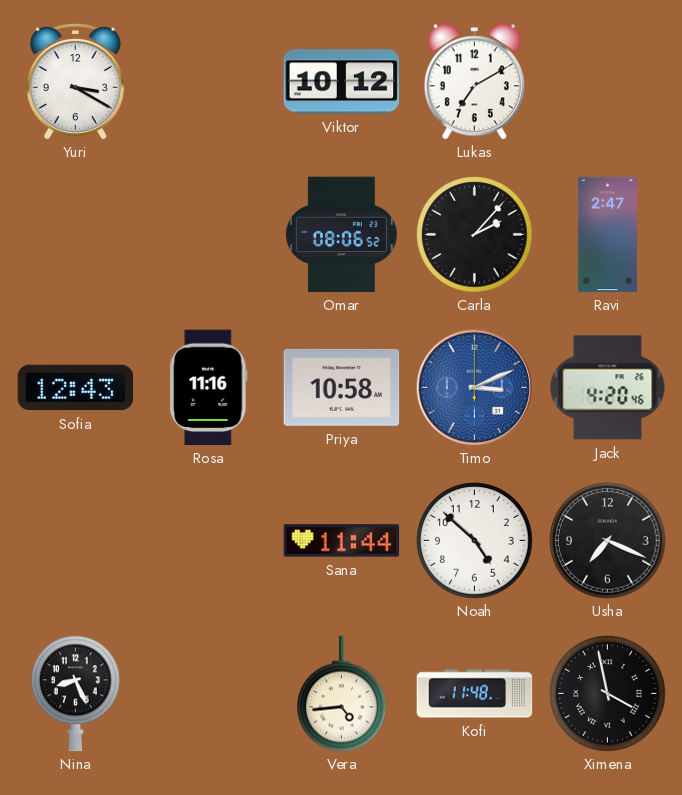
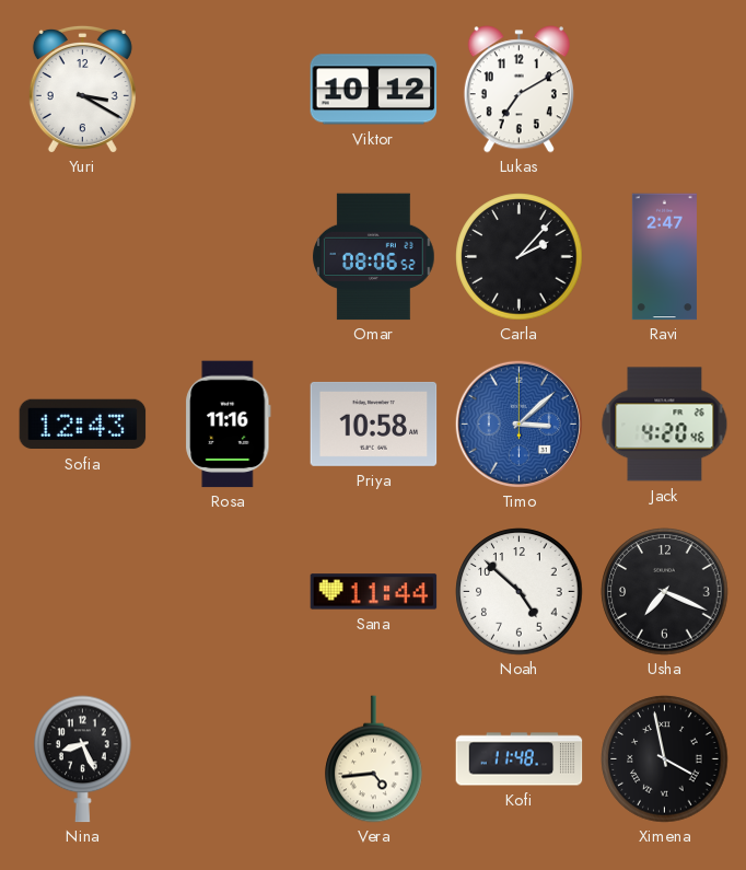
Timo: 3:11 -> 3:08
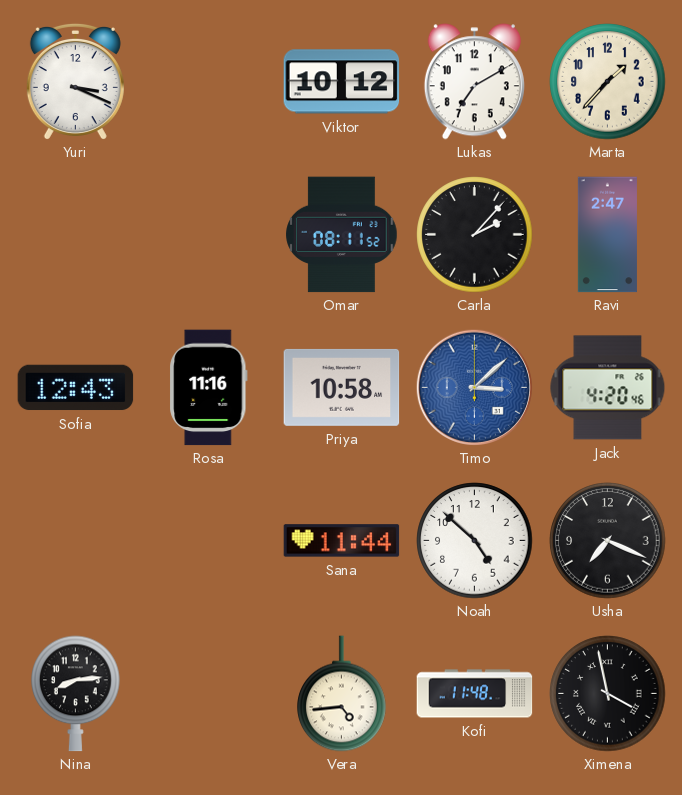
Yuri: 3:20 -> 3:19
Marta: none -> 1:37
Omar: 08:06 -> 08:11
Nina: 8:26 -> 8:14
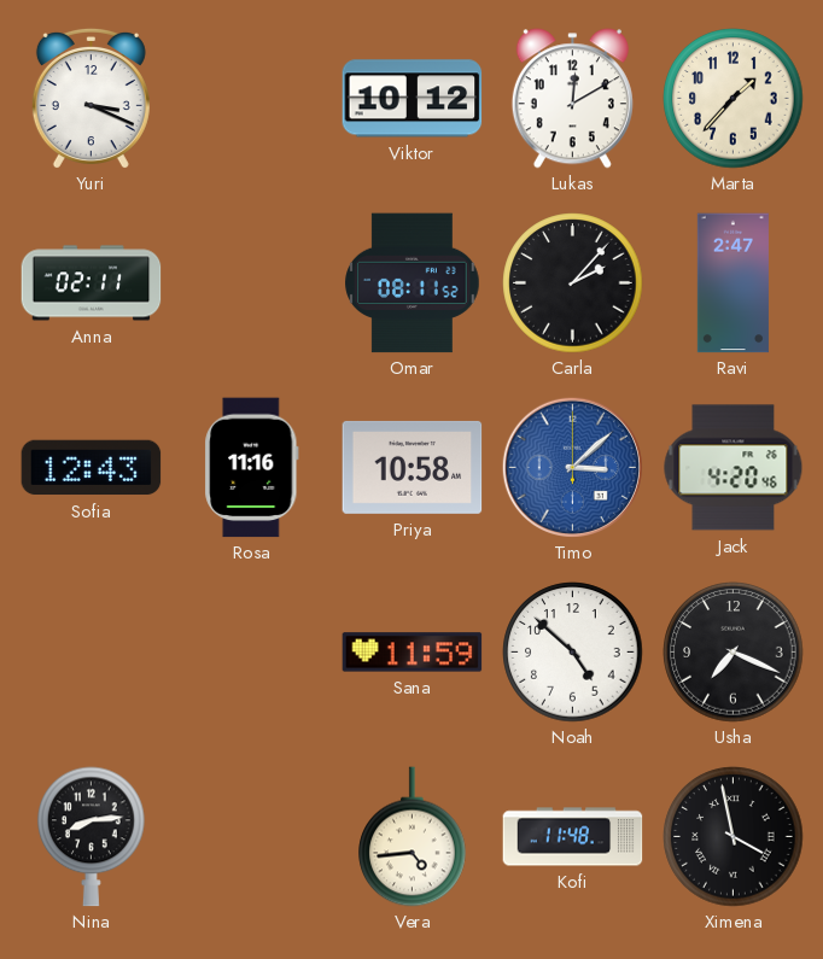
Lukas: 7:10 -> 12:10
Anna: none -> 02:11
Sana: 11:44 -> 11:59
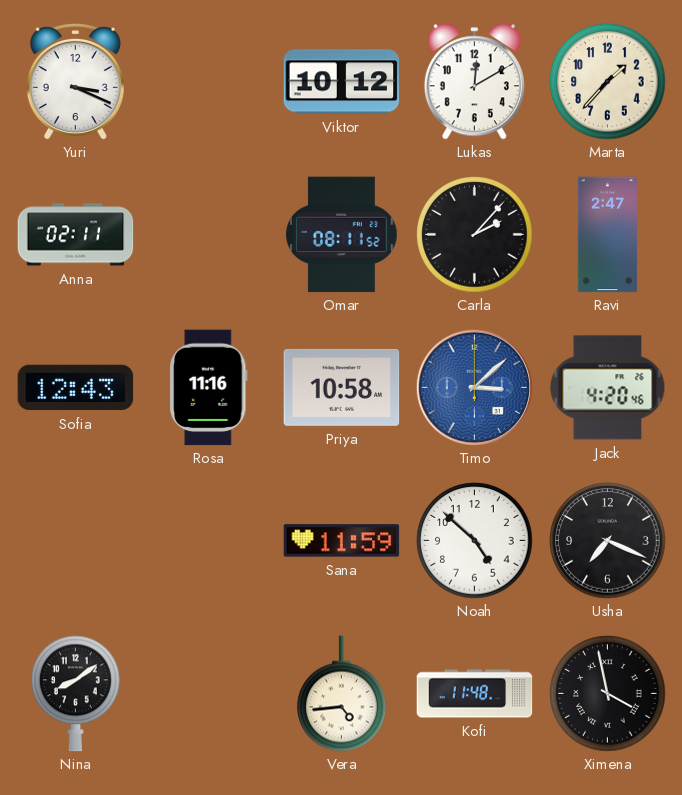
Nina: 8:14 -> 8:09
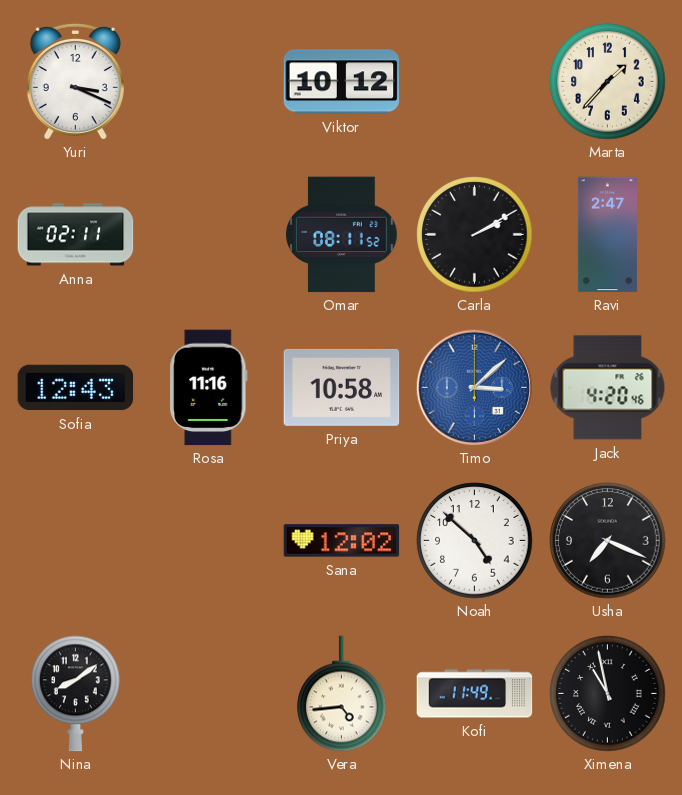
Lukas: 12:10 -> none
Carla: 2:07 -> 2:10
Sana: 11:59 -> 12:02
Kofi: 11:48 -> 11:49
Ximena: 3:58 -> 10:58
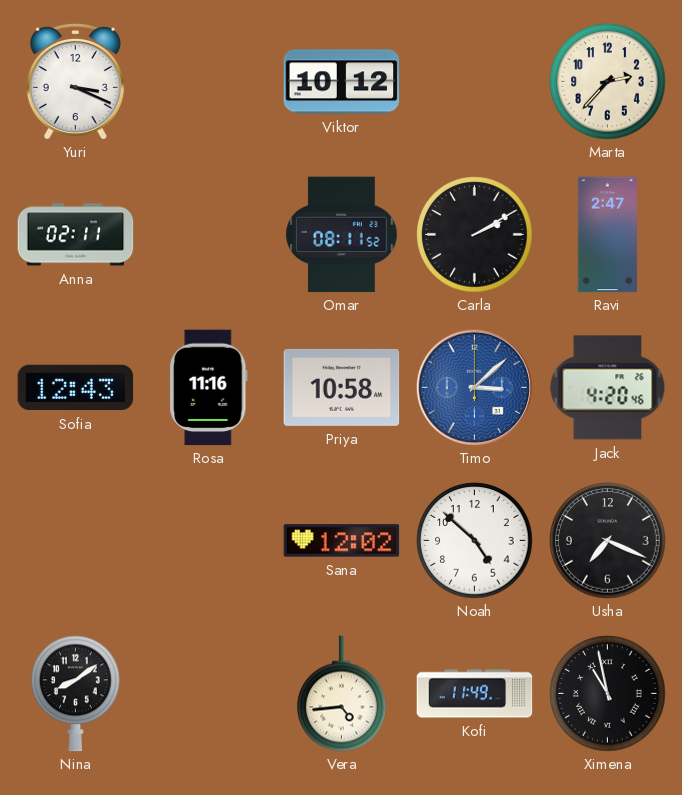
Marta: 1:37 -> 2:37
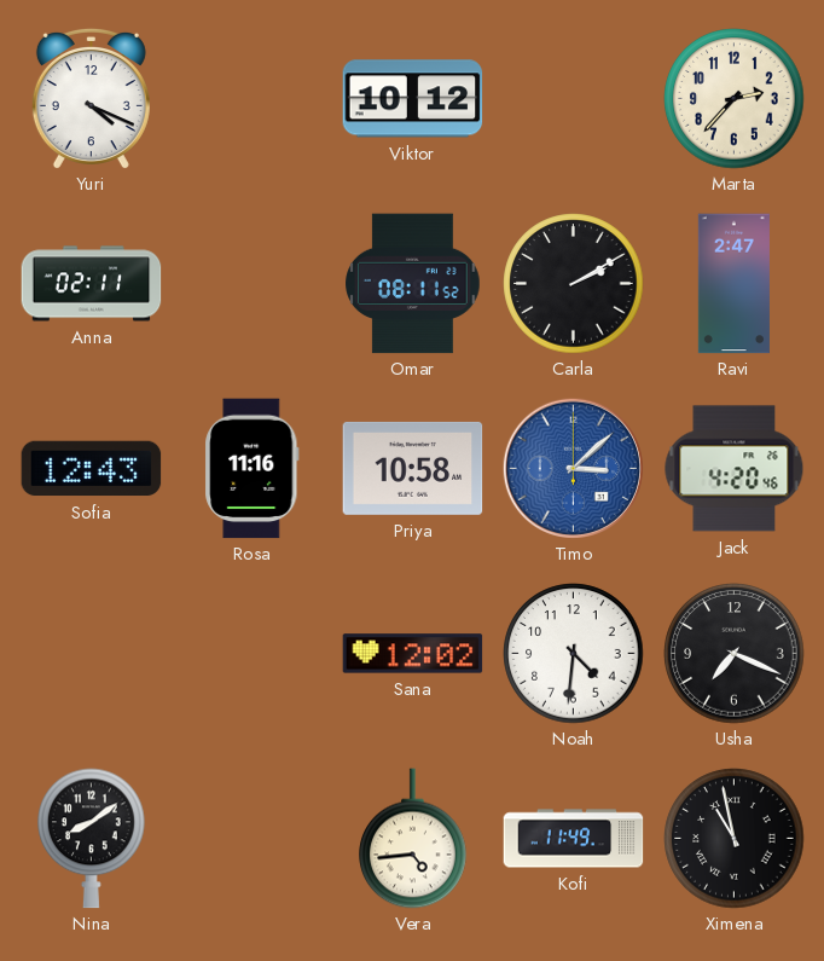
Yuri: 3:19 -> 4:19
Noah: 4:52 -> 4:31
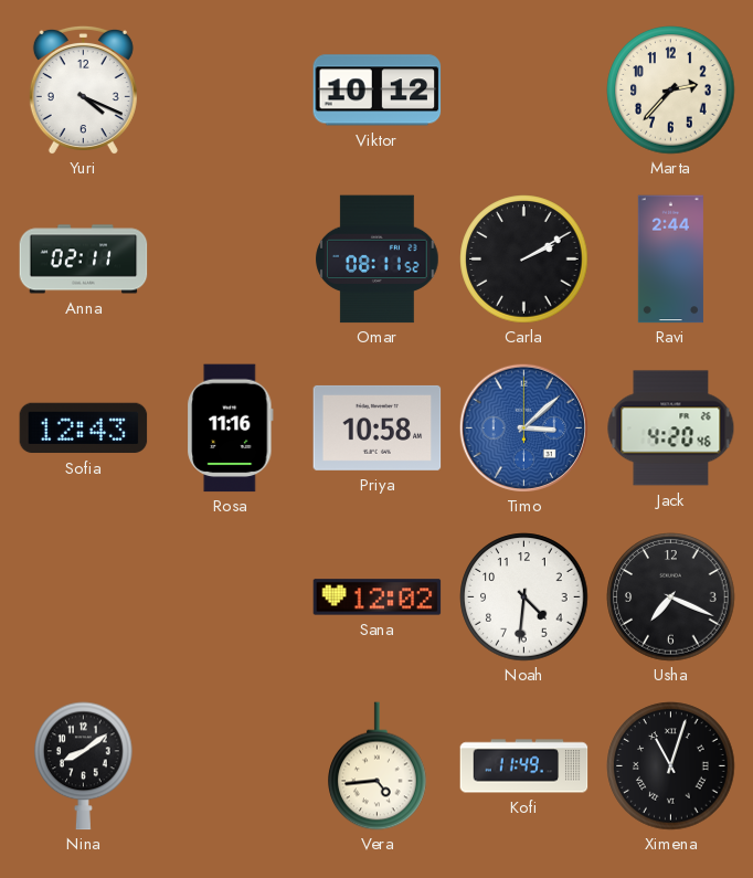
Ravi: 2:47 -> 2:44
Ximena: 10:58 -> 11:03
